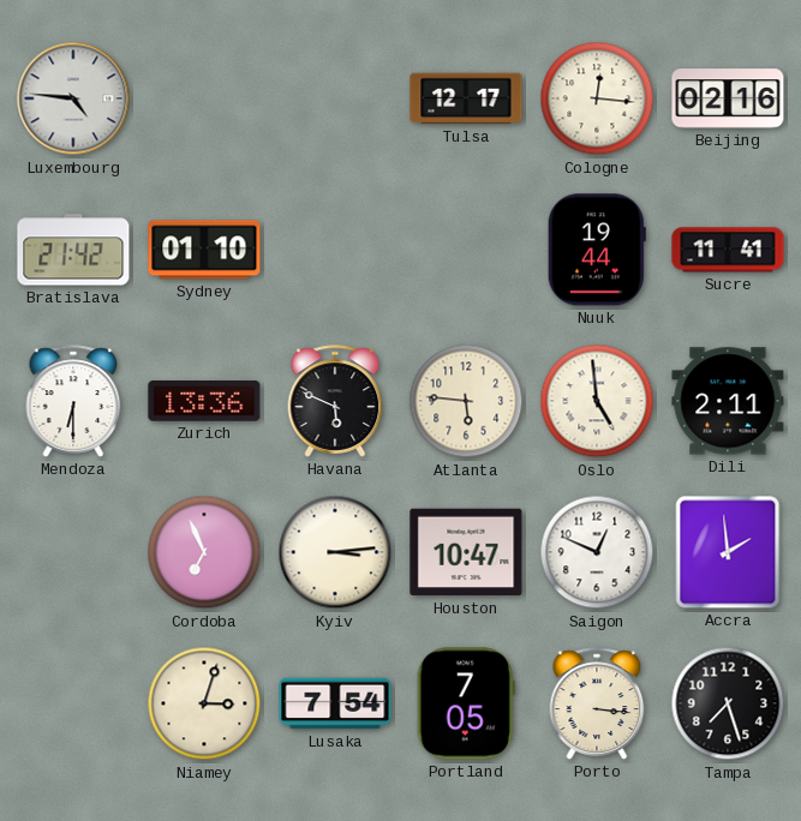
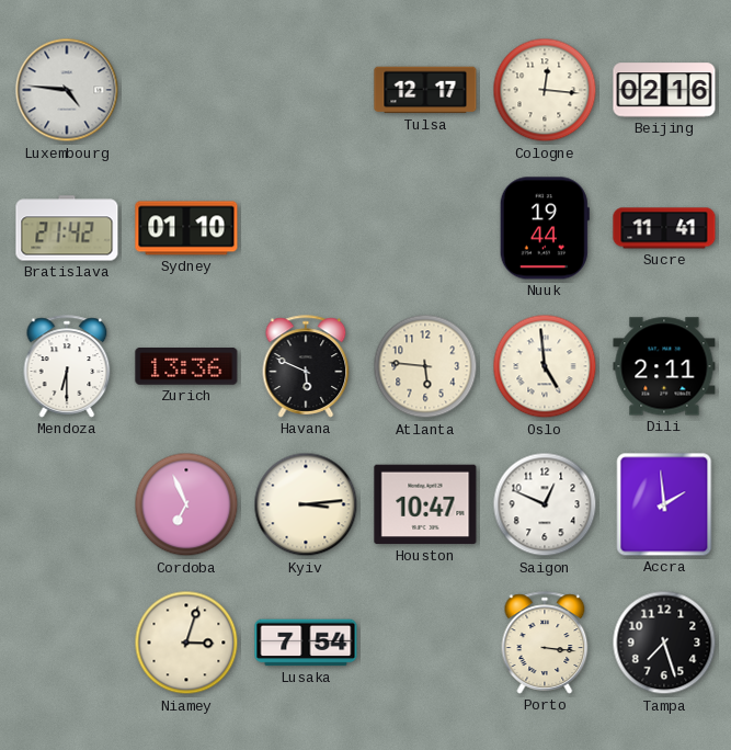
Portland: 7:05 -> none
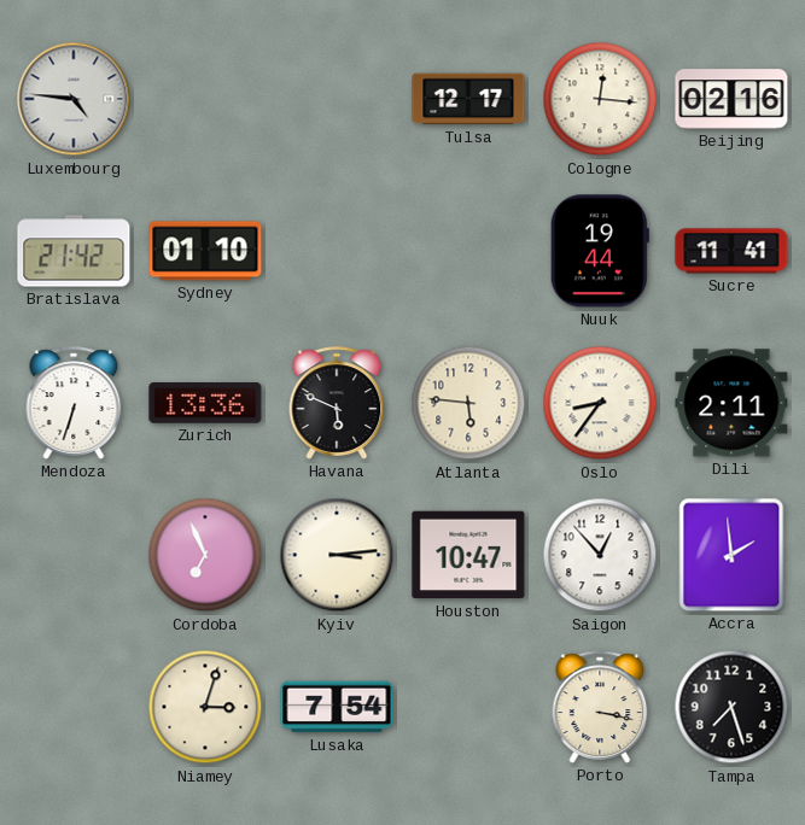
Mendoza: 6:30 -> 6:33
Oslo: 4:59 -> 8:36
Saigon: 12:49 -> 12:53
Porto: 3:16 -> 3:17
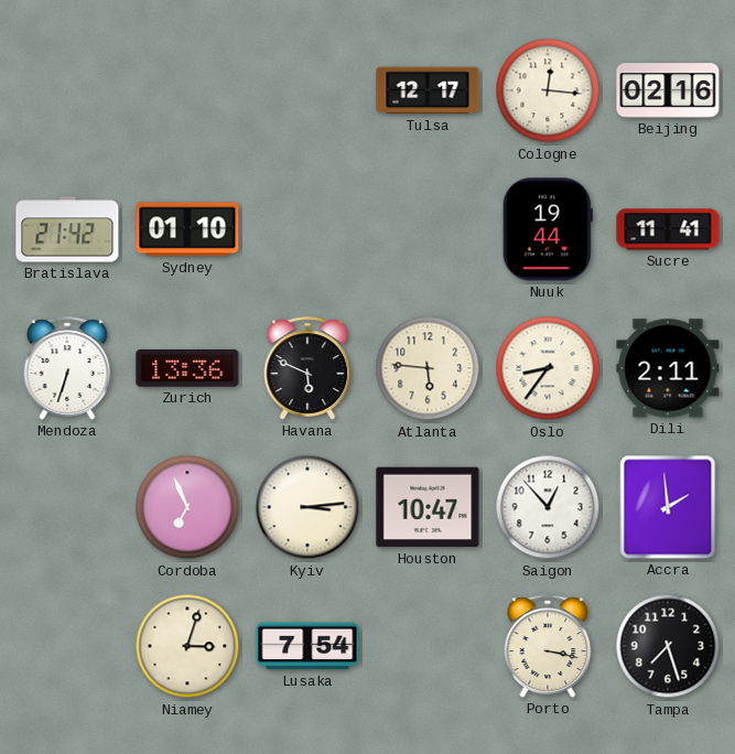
Luxembourg: 4:46 -> none
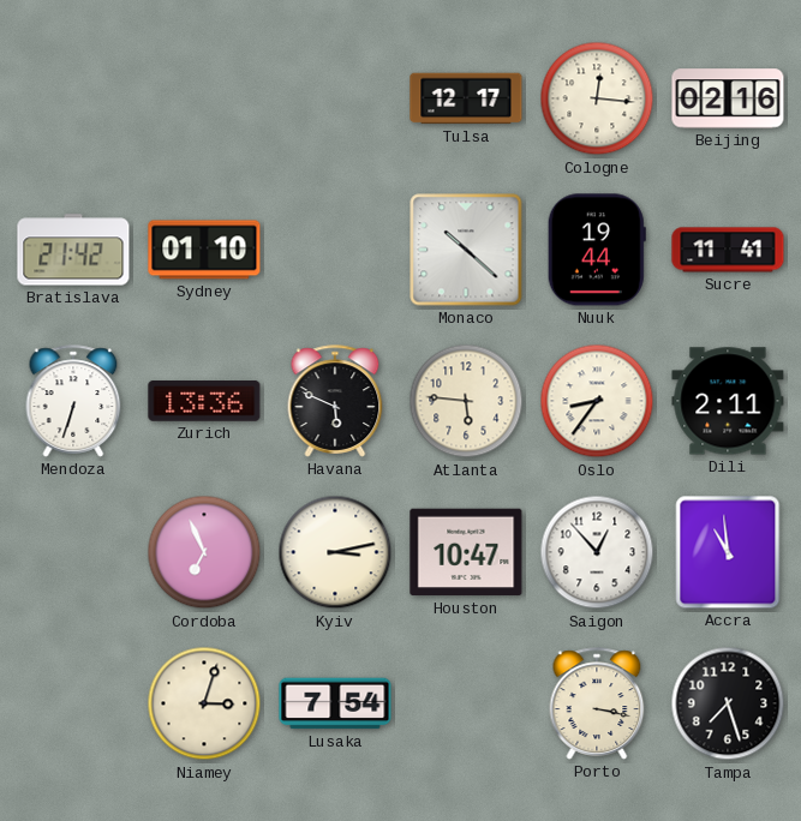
Monaco: none -> 10:22
Kyiv: 3:14 -> 3:13
Accra: 1:59 -> 10:59
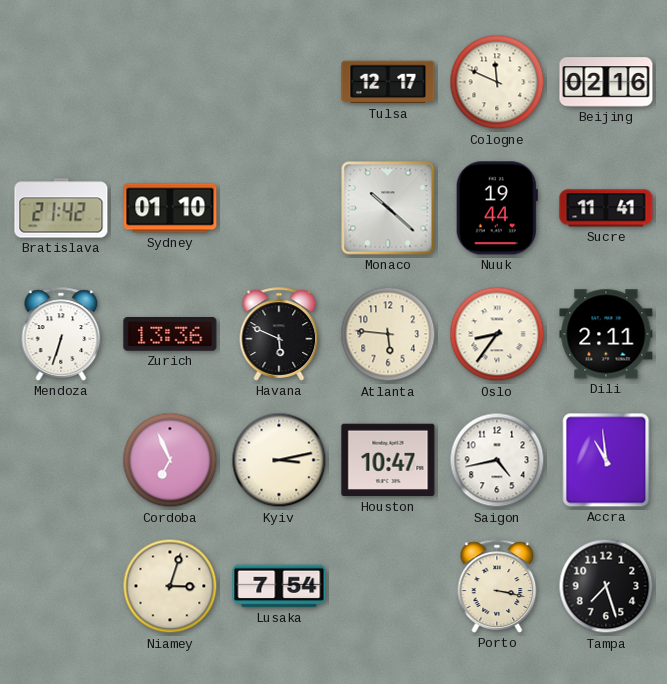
Cologne: 12:16 -> 11:49
Saigon: 12:53 -> 4:43
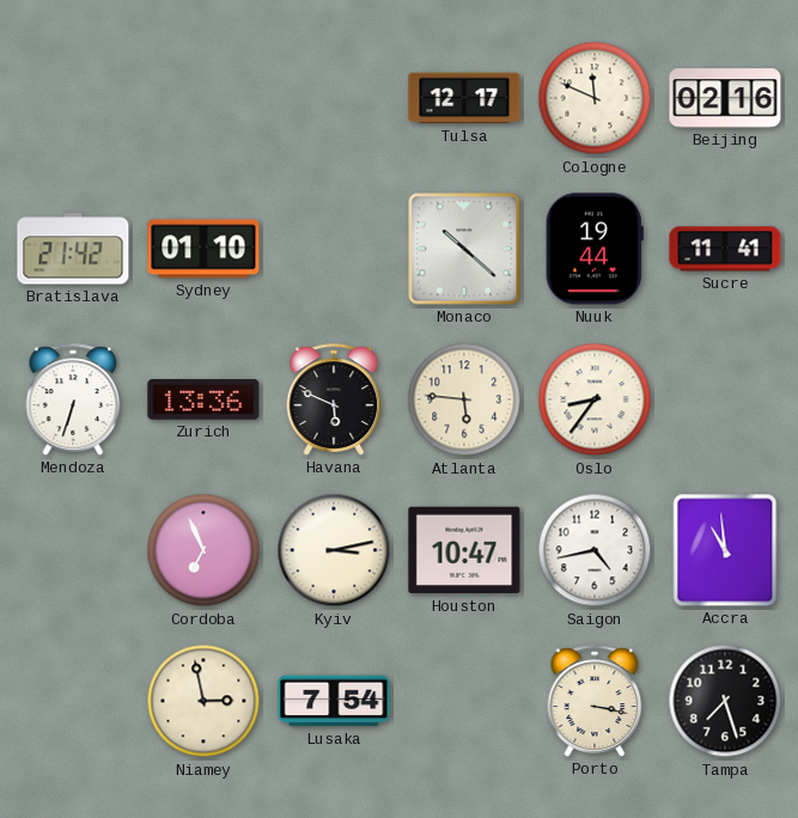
Dili: 2:11 -> none
Niamey: 3:03 -> 2:58
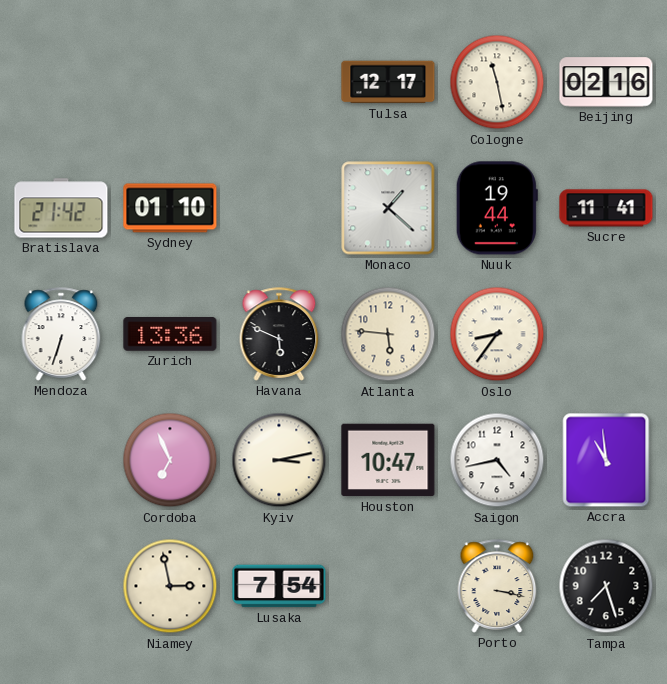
Cologne: 11:49 -> 11:28
Monaco: 10:22 -> 1:22
